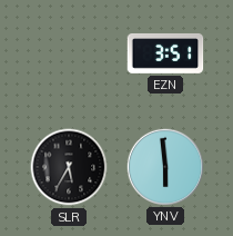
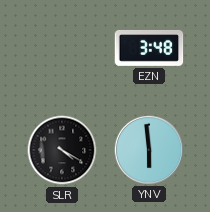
EZN: 3:51 -> 3:48
SLR: 5:35 -> 4:20
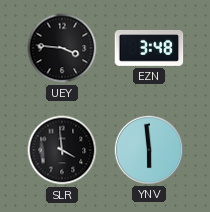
UEY: none -> 3:46
SLR: 4:20 -> 3:59
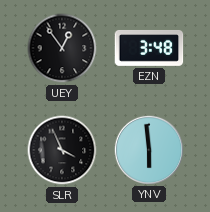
UEY: 3:46 -> 12:54
SLR: 3:59 -> 3:56
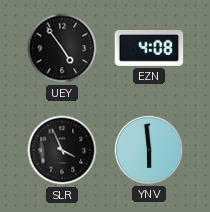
UEY: 12:54 -> 4:54
EZN: 3:48 -> 4:08
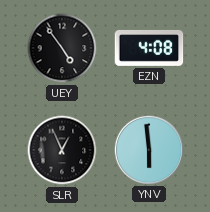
SLR: 3:56 -> 12:56
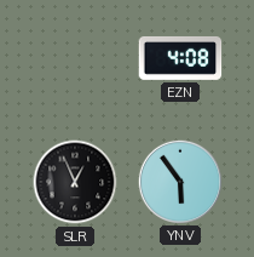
UEY: 4:54 -> none
YNV: 5:59 -> 5:54
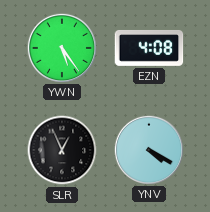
YWN: none -> 5:24
YNV: 5:54 -> 4:20
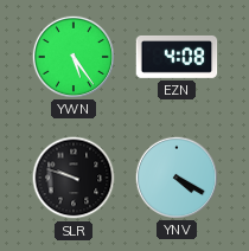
SLR: 12:56 -> 9:48
